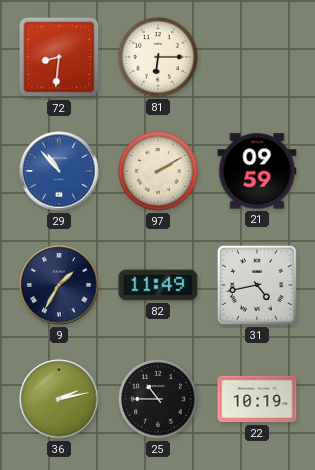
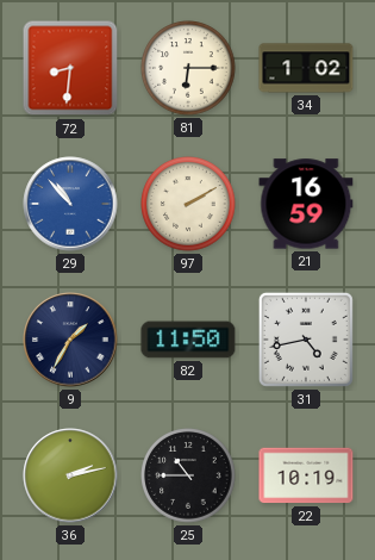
34: none -> 1:02
21: 09:59 -> 16:59
82: 11:49 -> 11:50
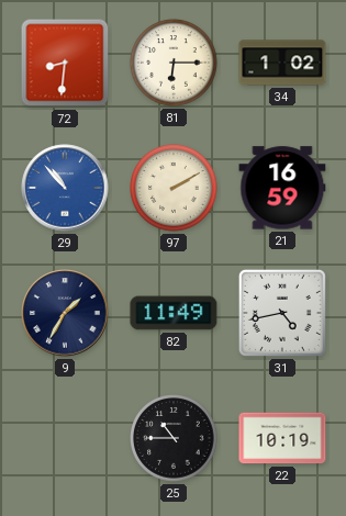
82: 11:50 -> 11:49
36: 2:13 -> none
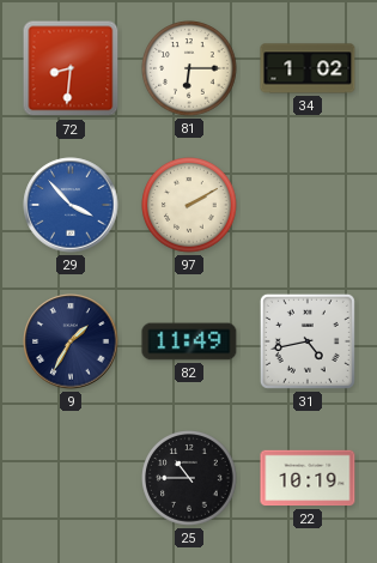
29: 10:53 -> 3:53
21: 16:59 -> none
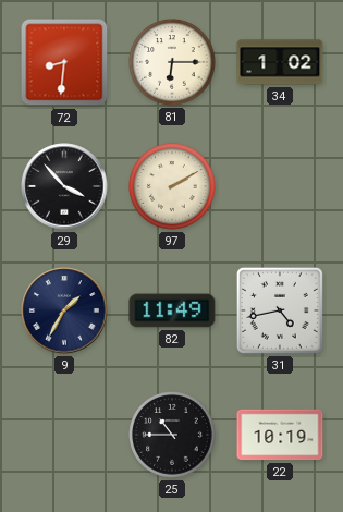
29 dial: blue -> black
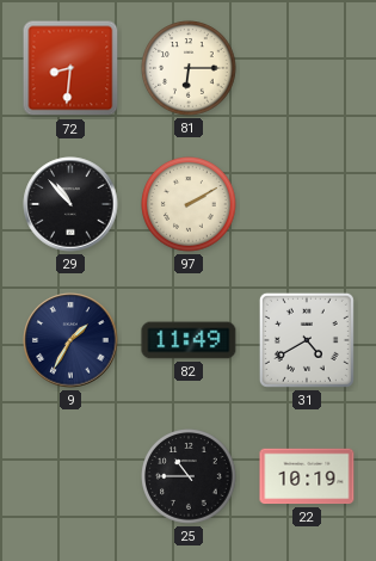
34: 1:02 -> none
29: 3:53 -> 10:53
31: 4:43 -> 4:40
